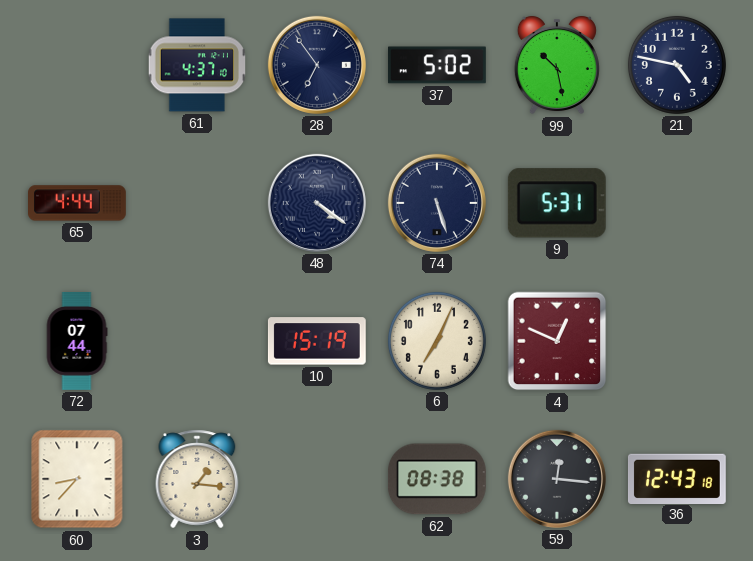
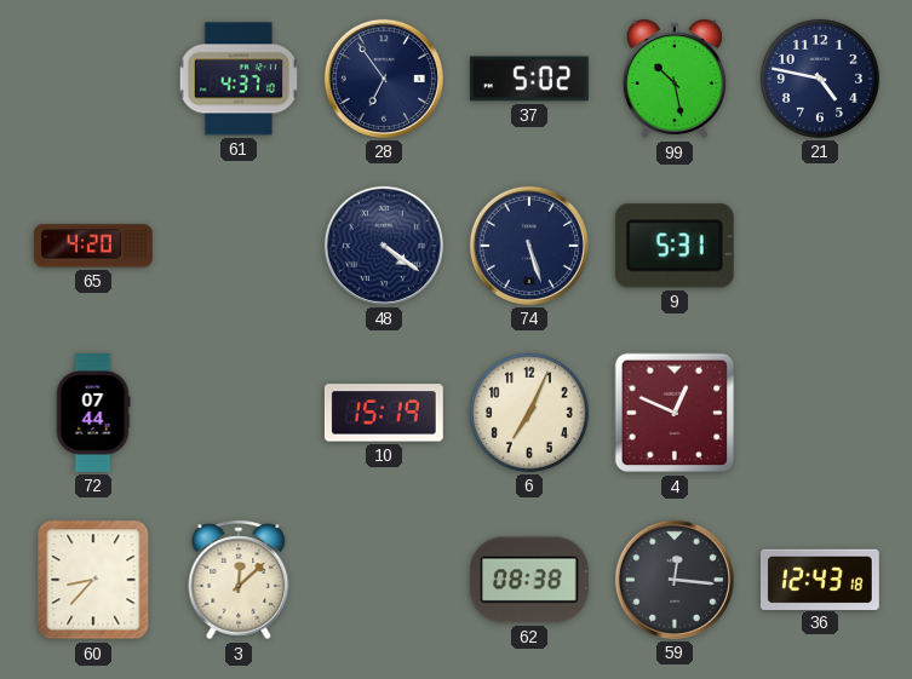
65: 4:44 -> 4:20
3: 1:16 -> 12:08
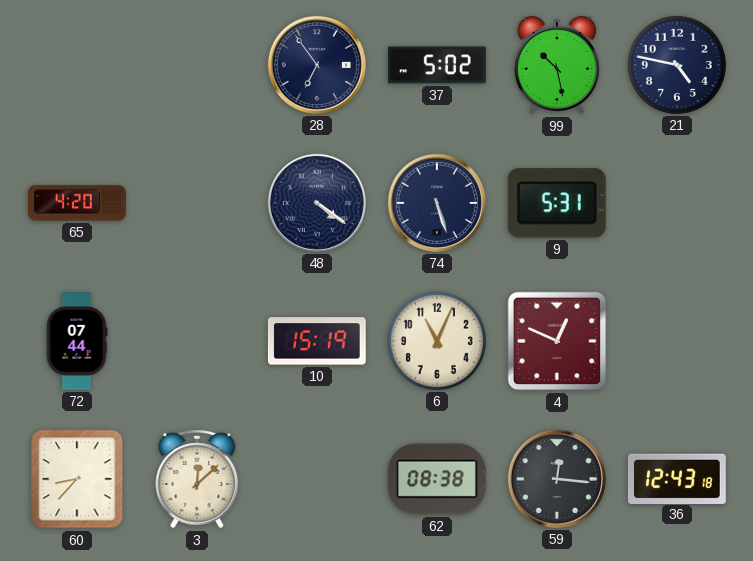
61: 4:37 -> none
6: 7:04 -> 11:04
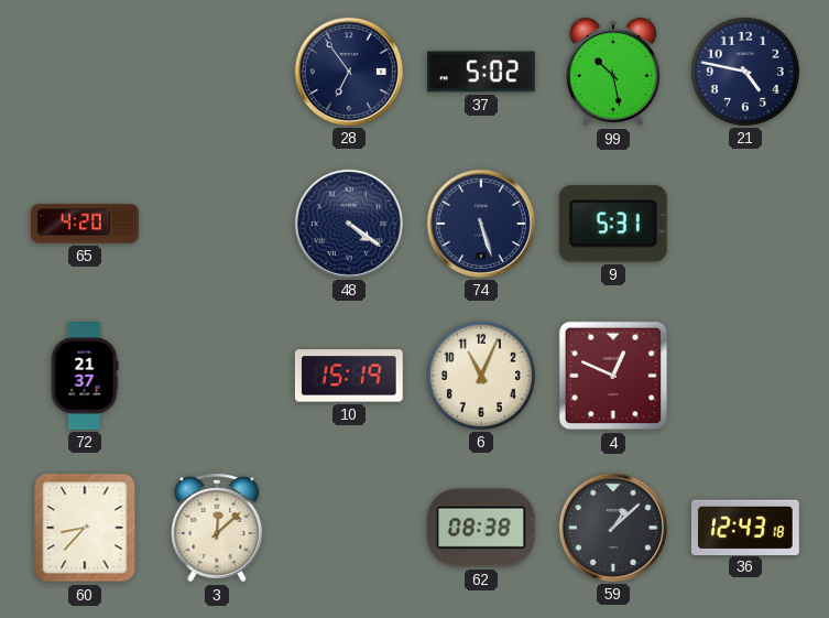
72: 07:44 -> 21:37
59: 12:16 -> 1:08
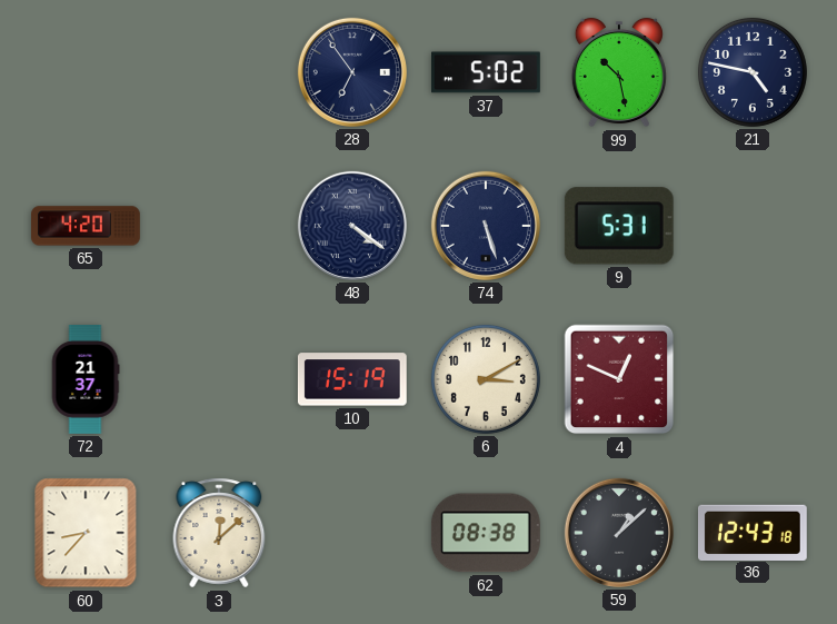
6: 11:04 -> 3:10
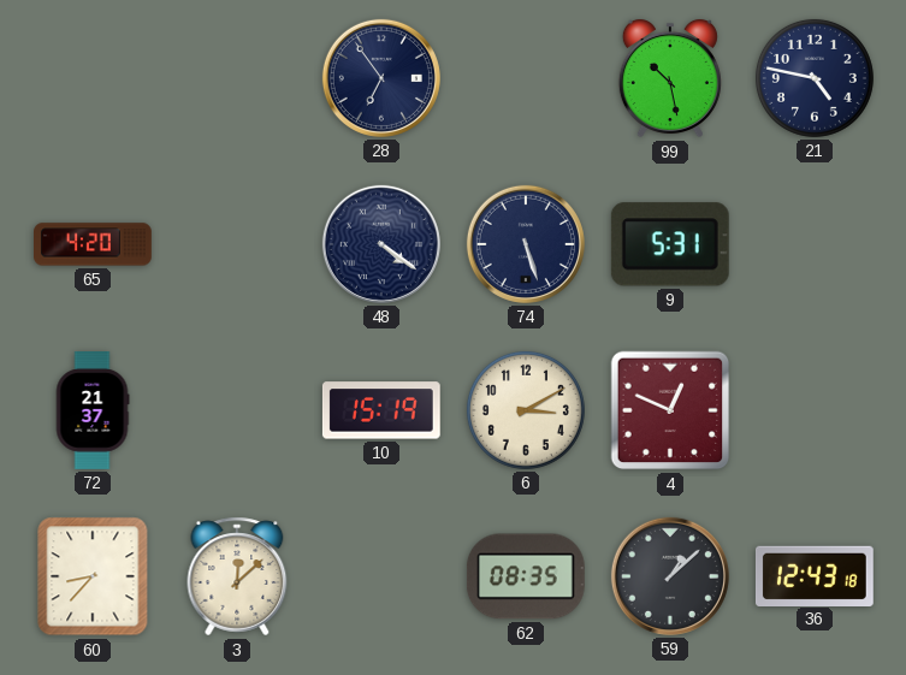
37: 5:02 -> none
62: 08:38 -> 08:35
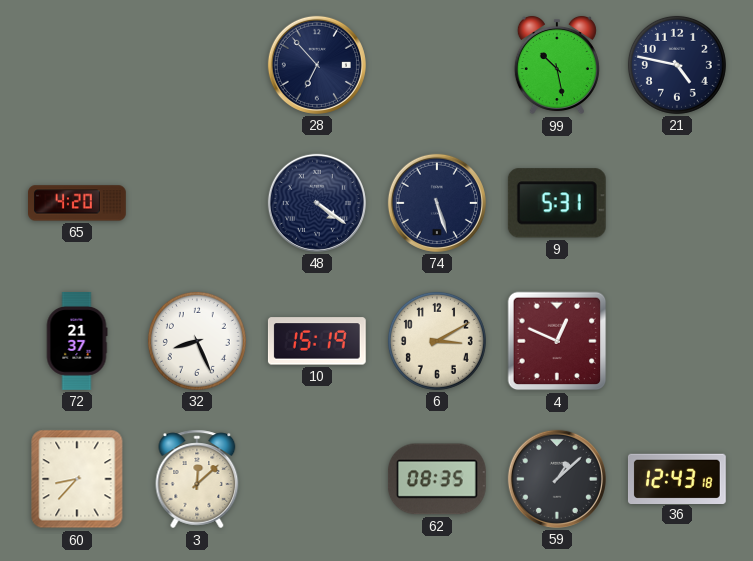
28: 6:54 -> 6:53
32: none -> 8:26
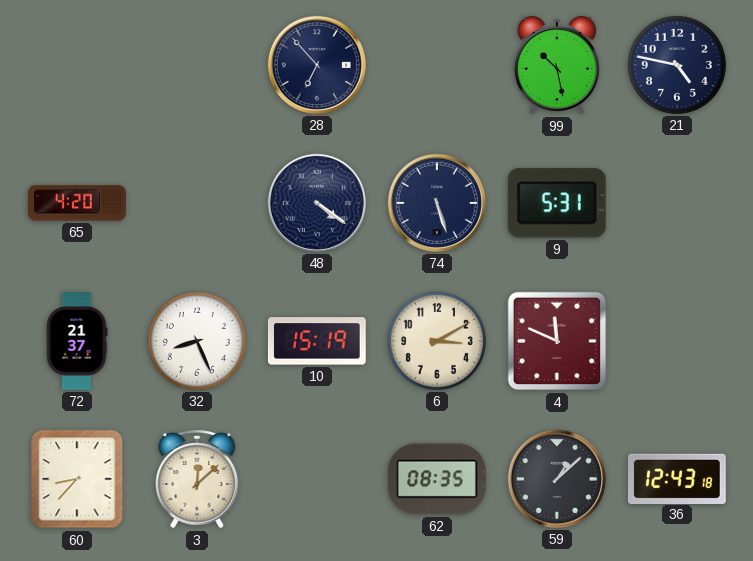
4: 12:49 -> 11:49
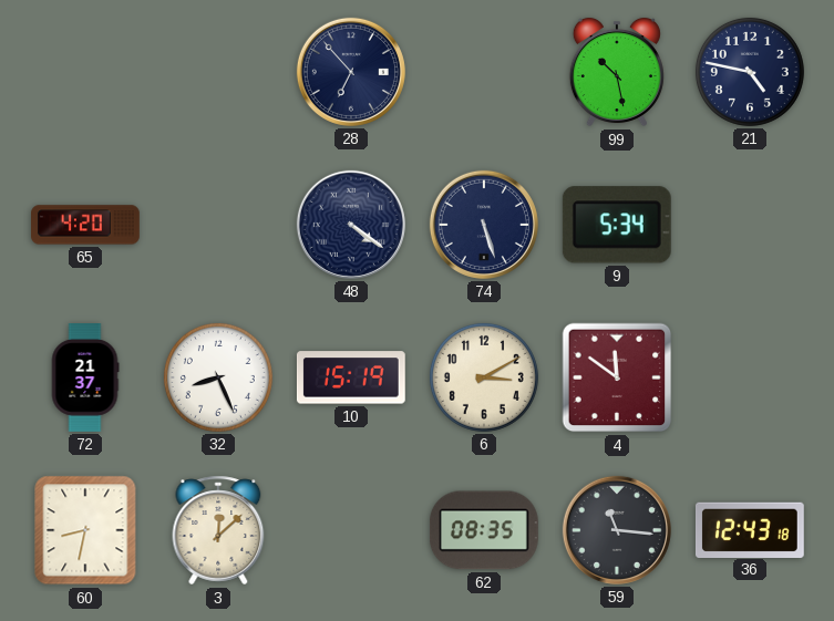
9: 5:31 -> 5:34
4: 11:49 -> 11:51
60: 8:37 -> 8:32
59: 1:08 -> 11:16
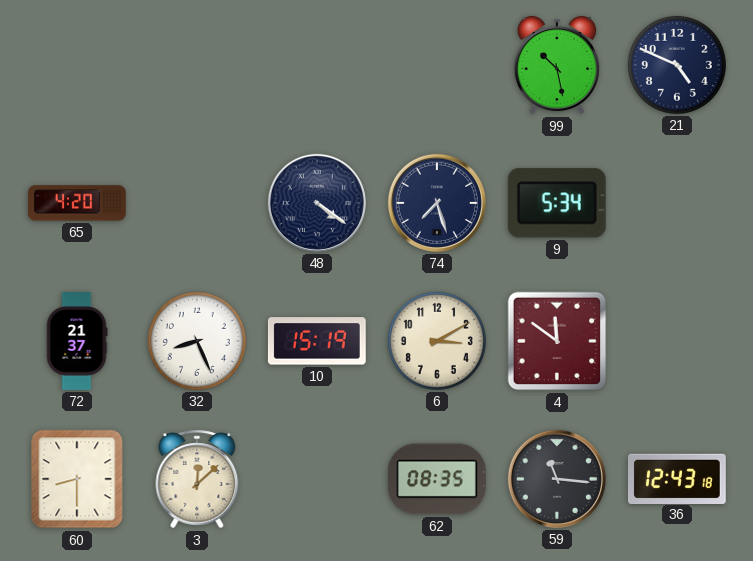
28: 6:53 -> none
21: 4:47 -> 4:49
74: 5:27 -> 7:27
60: 8:32 -> 8:30
